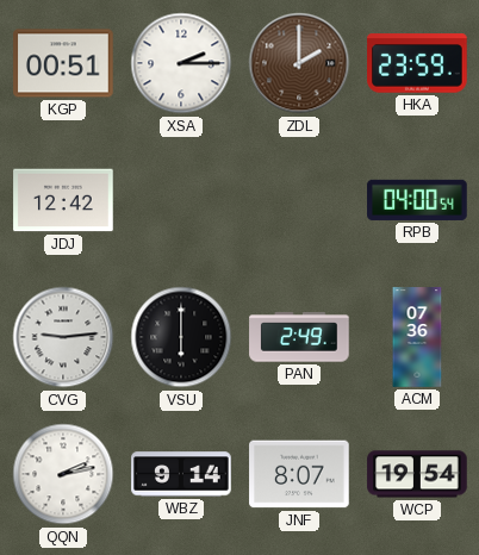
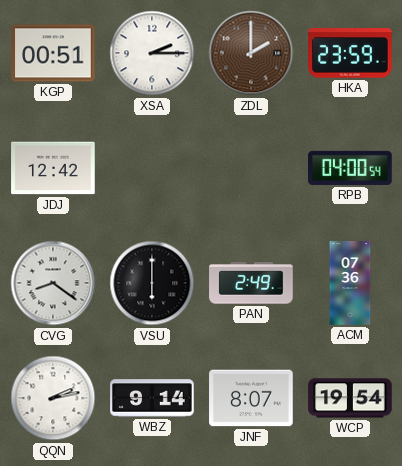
CVG: 9:14 -> 8:21
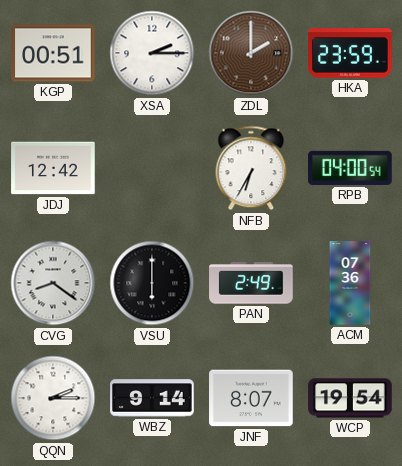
NFB: none -> 6:35
QQN: 2:13 -> 2:15
